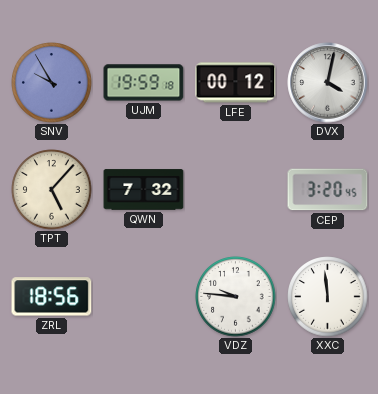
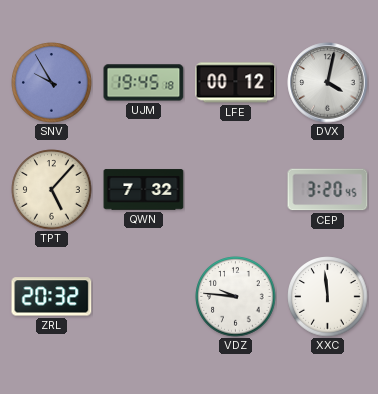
UJM: 19:59 -> 19:45
ZRL: 18:56 -> 20:32
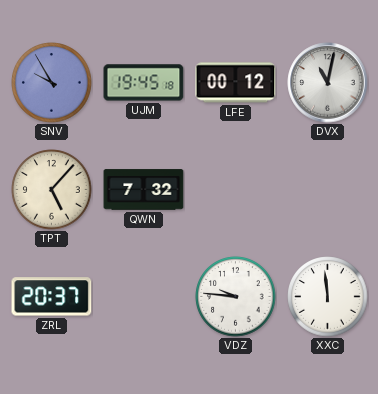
DVX: 4:02 -> 11:02
CEP: 3:20 -> none
ZRL: 20:32 -> 20:37
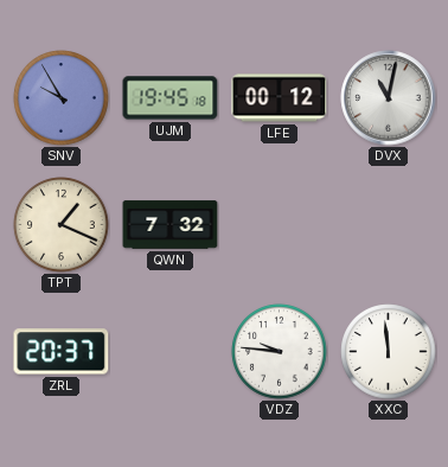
TPT: 5:07 -> 1:19
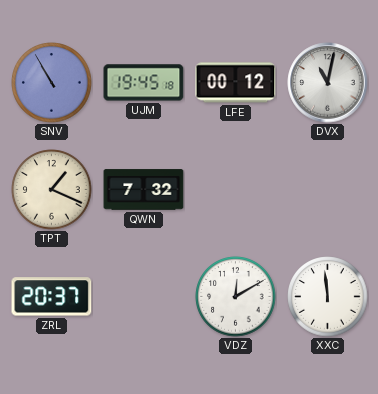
SNV: 9:55 -> 10:55
VDZ: 9:46 -> 12:10
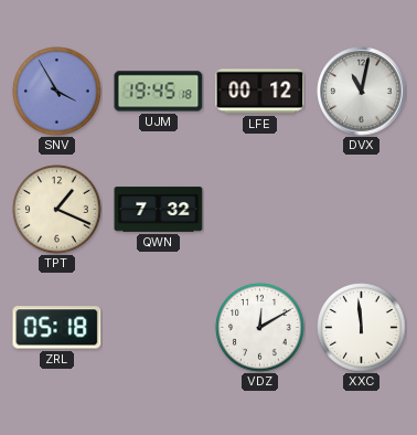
SNV: 10:55 -> 3:55
ZRL: 20:37 -> 05:18
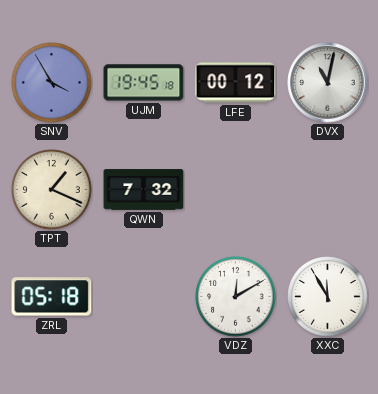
XXC: 11:59 -> 11:55
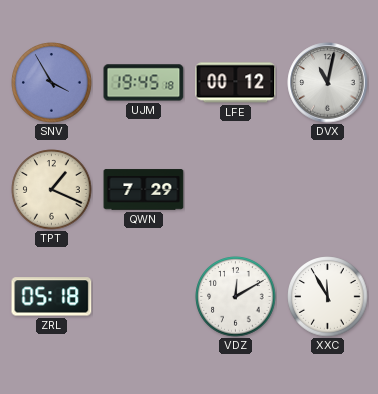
QWN: 7:32 -> 7:29
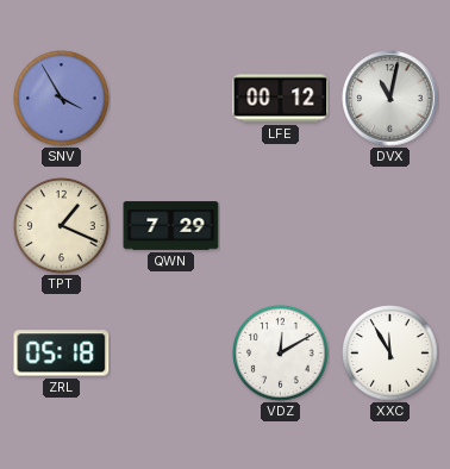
UJM: 19:45 -> none
